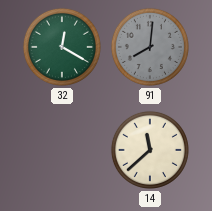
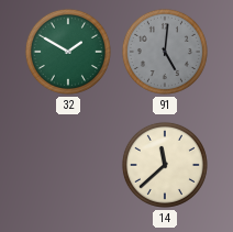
32: 12:20 -> 1:50
91: 8:01 -> 5:01
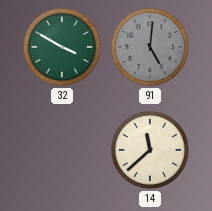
32: 1:50 -> 3:50
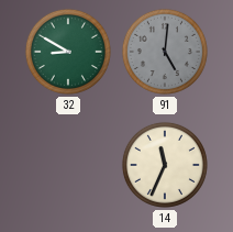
32: 3:50 -> 8:50
14: 11:38 -> 11:34
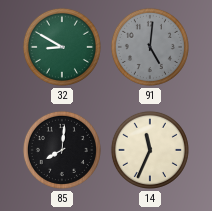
85: none -> 8:01
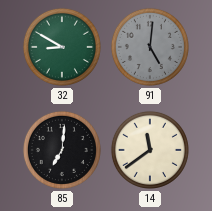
85: 8:01 -> 7:01
14: 11:34 -> 11:39
